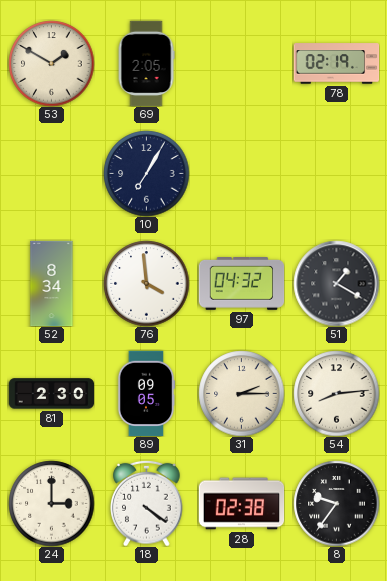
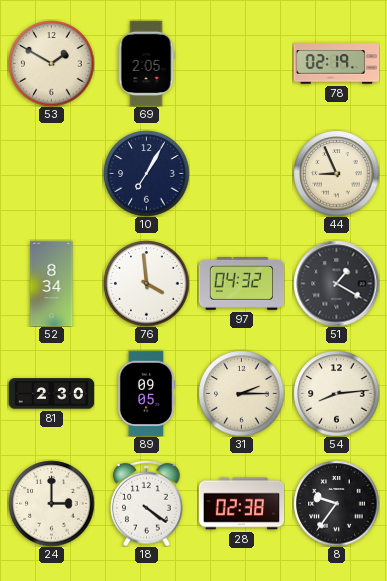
44: none -> 8:56
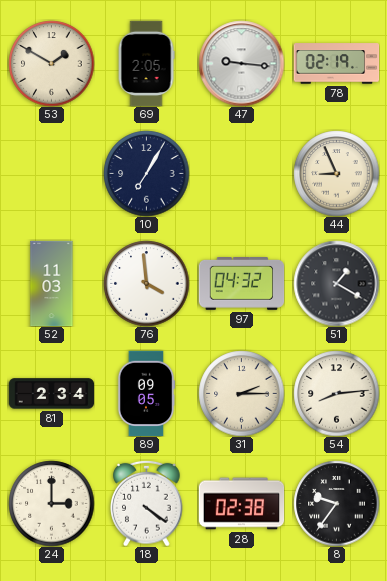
47: none -> 9:16
52: 8:34 -> 11:03
81: 2:30 -> 2:34
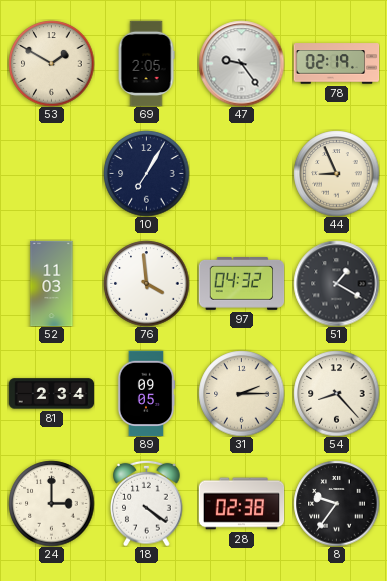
47: 9:16 -> 9:24
54: 8:14 -> 8:23
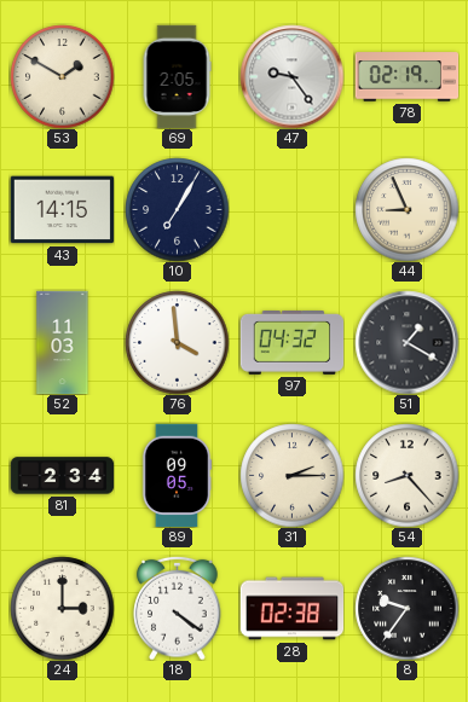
43: none -> 14:15
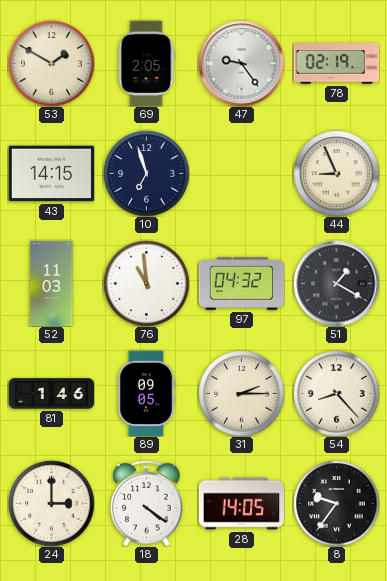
10: 7:05 -> 6:57
76: 3:59 -> 10:59
81: 2:34 -> 1:46
28: 02:38 -> 14:05
